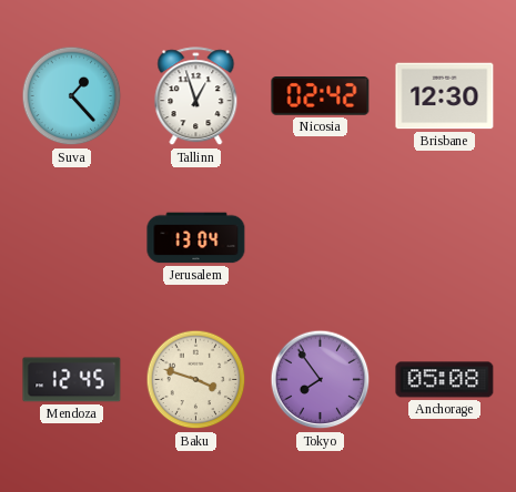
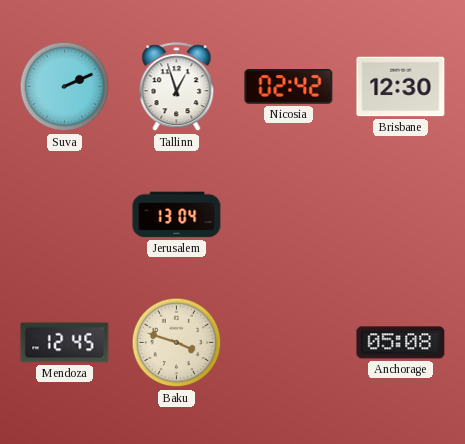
Suva: 1:23 -> 2:11
Tokyo: 7:54 -> none
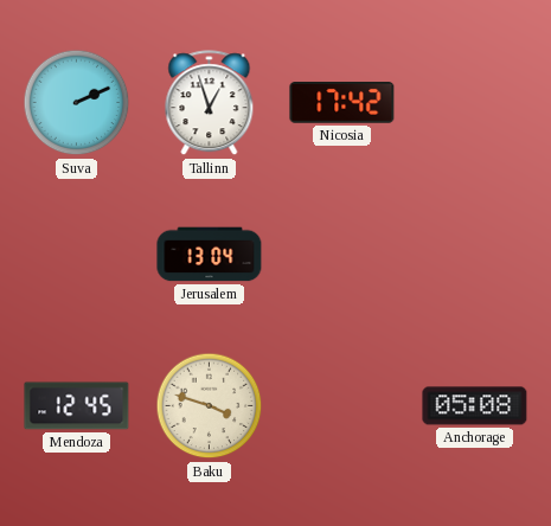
Nicosia: 02:42 -> 17:42
Brisbane: 12:30 -> none
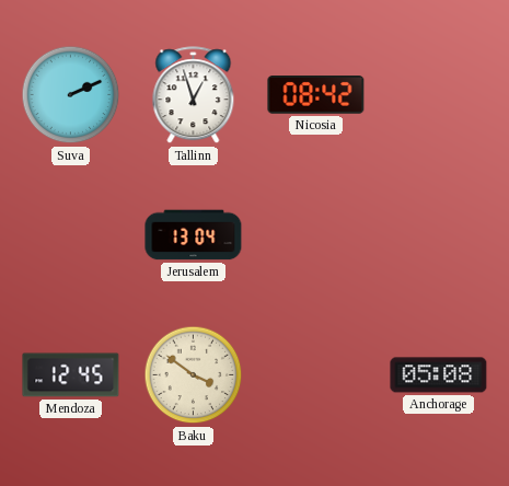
Nicosia: 17:42 -> 08:42
Baku: 3:48 -> 3:51
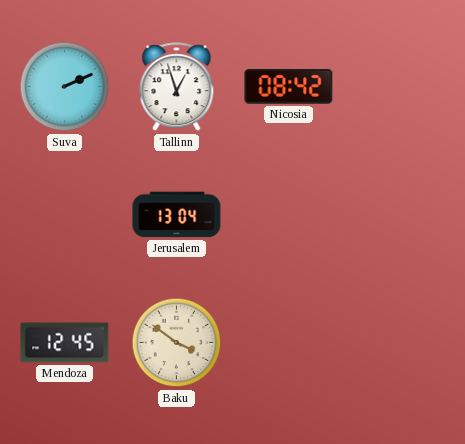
Anchorage: 05:08 -> none
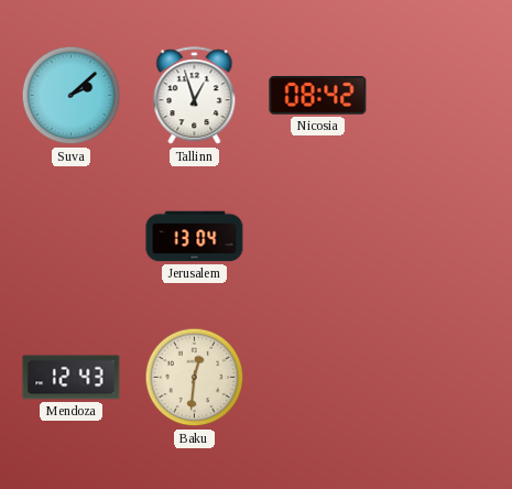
Suva: 2:11 -> 2:08
Mendoza: 12:45 -> 12:43
Baku: 3:51 -> 12:31
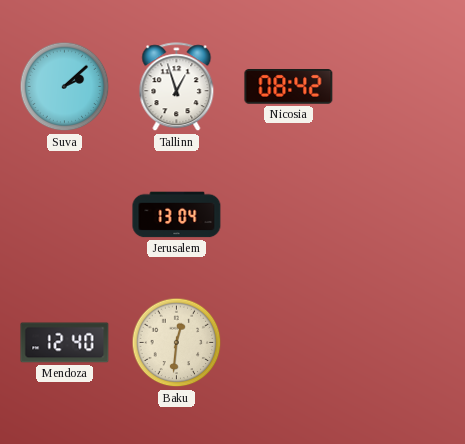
Mendoza: 12:43 -> 12:40
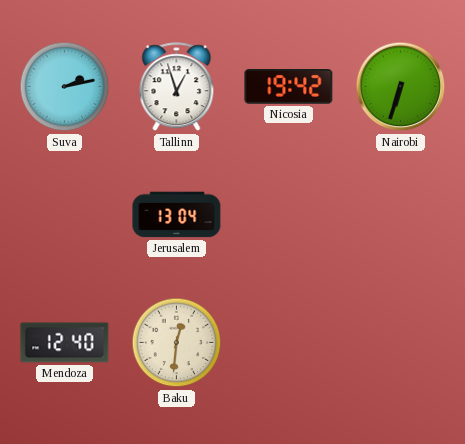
Suva: 2:08 -> 2:13
Nicosia: 08:42 -> 19:42
Nairobi: none -> 6:33
